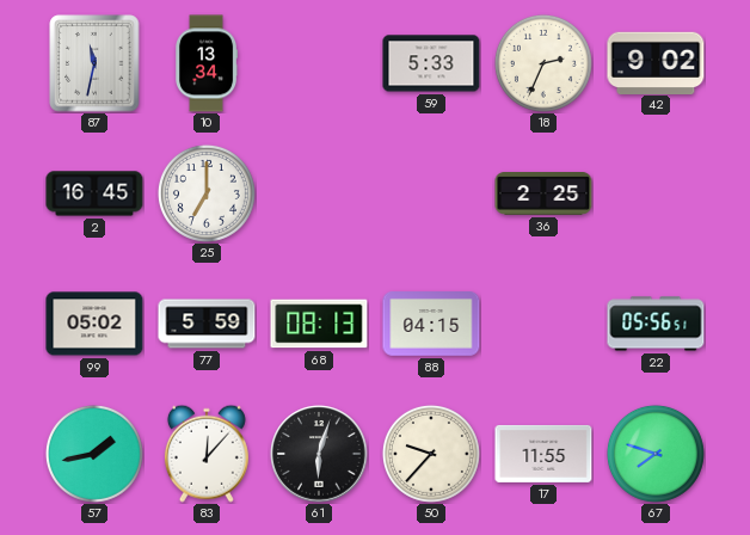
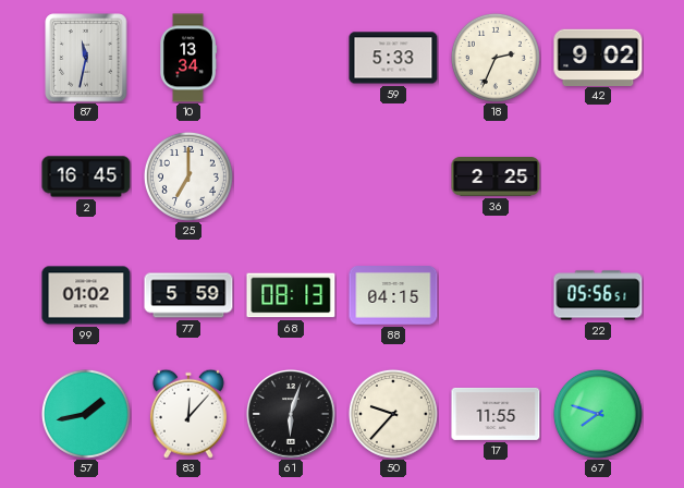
99: 05:02 -> 01:02
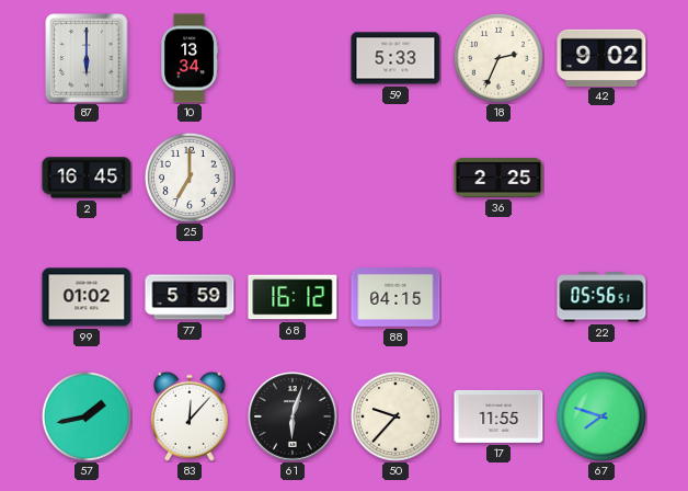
87: 11:32 -> 6:00
68: 08:13 -> 16:12
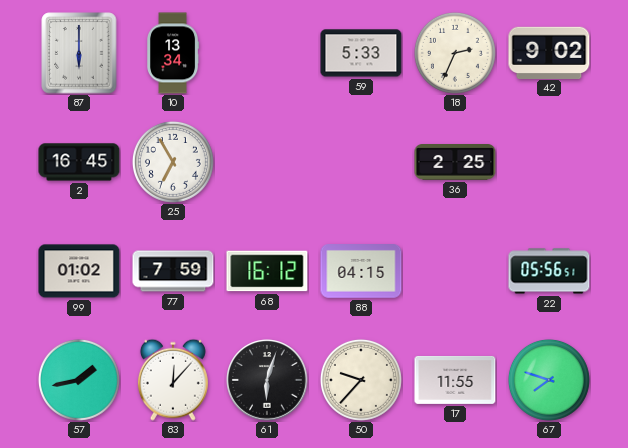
25: 7:00 -> 6:55
77: 5:59 -> 7:59
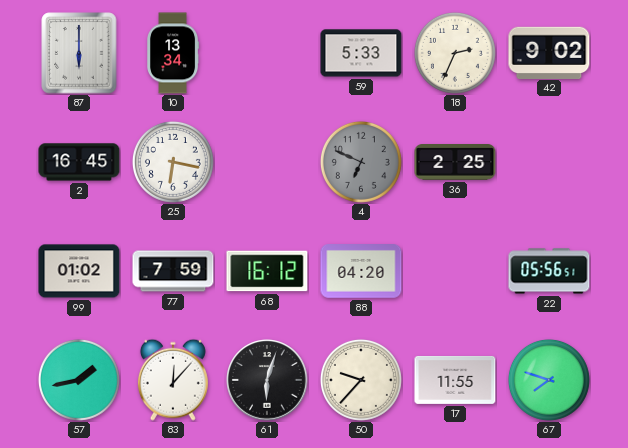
25: 6:55 -> 6:17
4: none -> 6:49
88: 04:15 -> 04:20
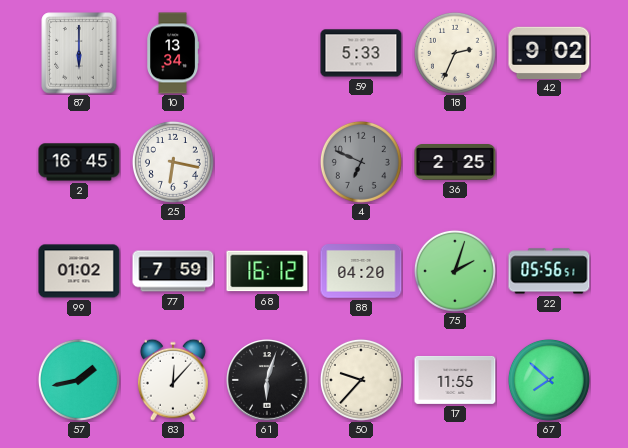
75: none -> 2:03
67: 7:48 -> 7:52
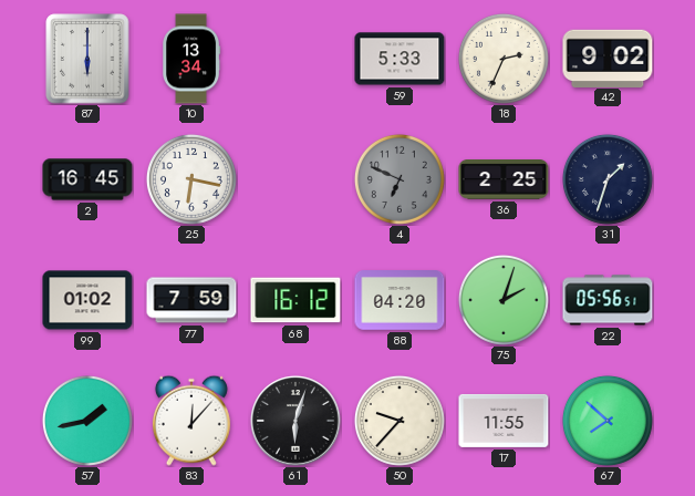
31: none -> 1:33
